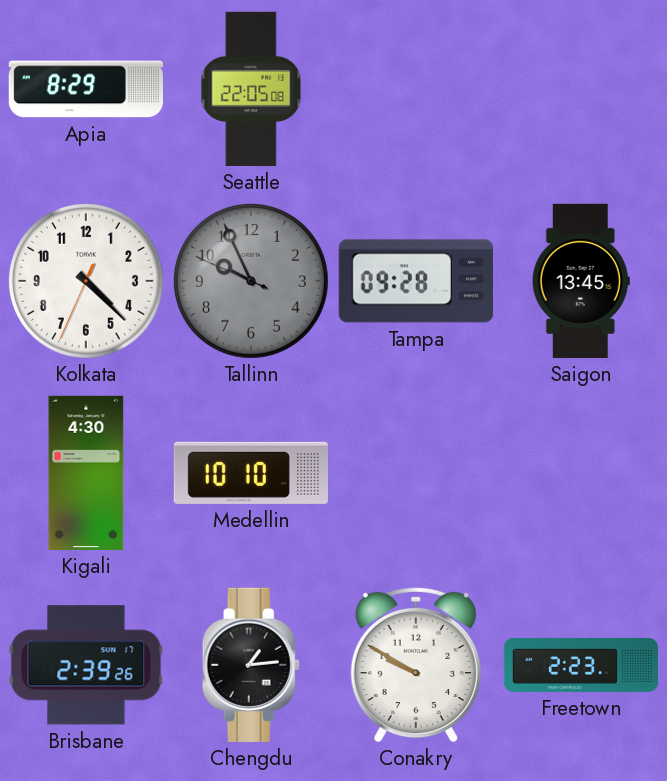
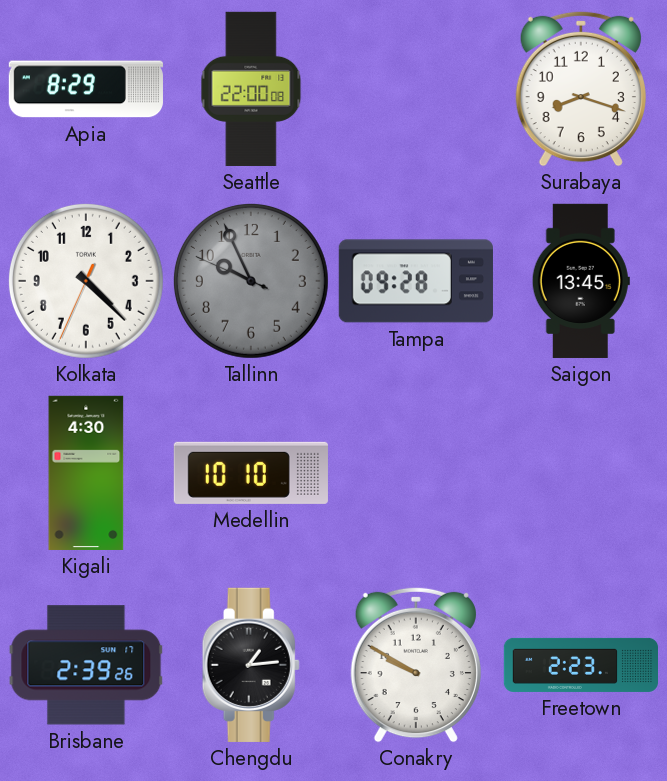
Seattle: 22:05 -> 22:00
Surabaya: none -> 8:18
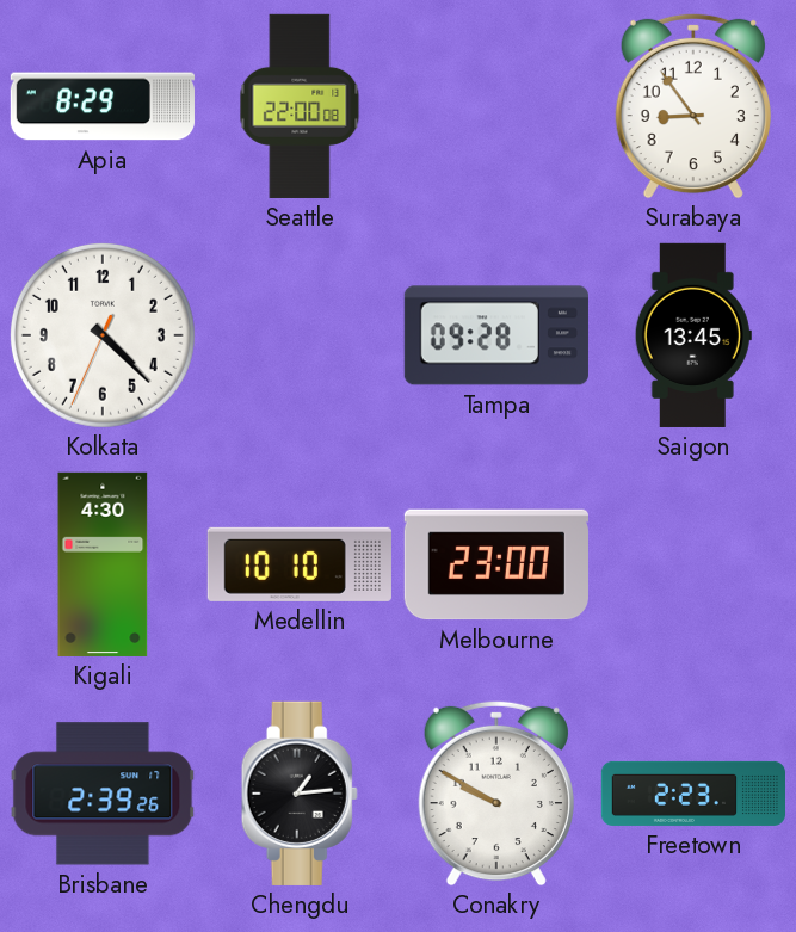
Surabaya: 8:18 -> 8:54
Tallinn: 9:55 -> none
Melbourne: none -> 23:00
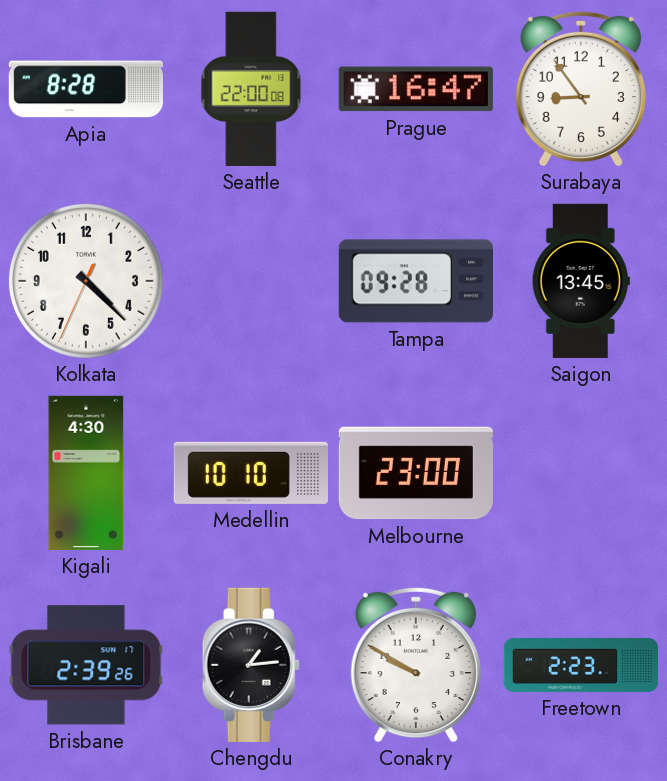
Apia: 8:29 -> 8:28
Prague: none -> 16:47
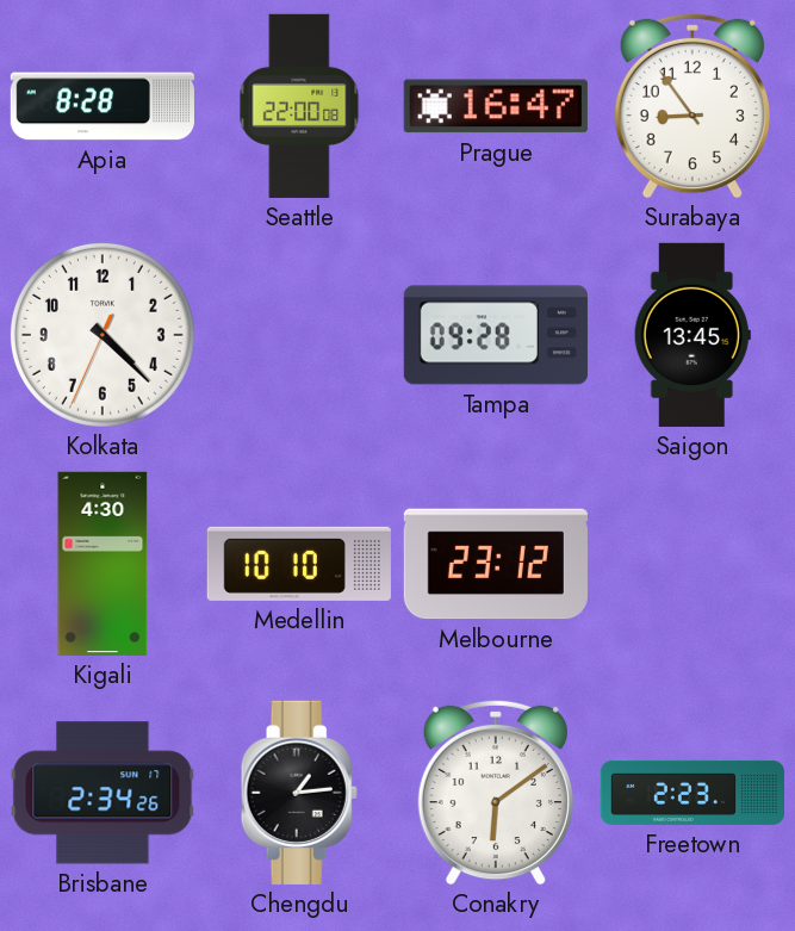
Melbourne: 23:00 -> 23:12
Brisbane: 2:39 -> 2:34
Conakry: 9:50 -> 6:09
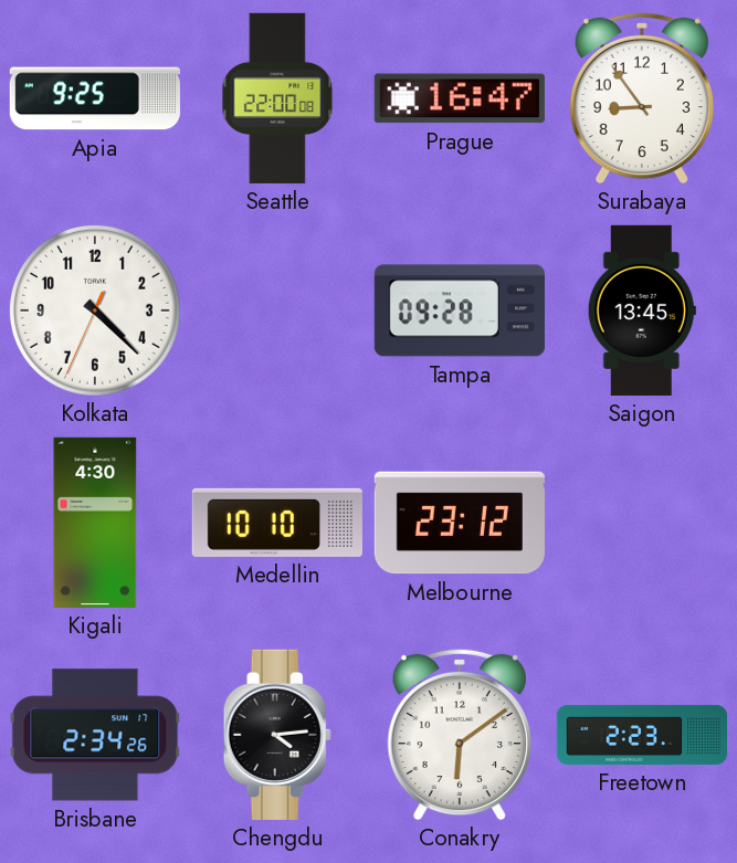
Apia: 8:28 -> 9:25
Chengdu: 1:14 -> 4:14
